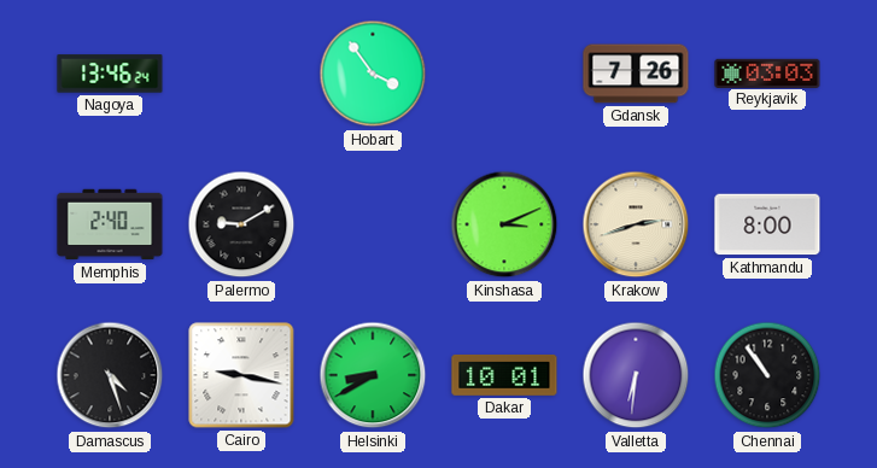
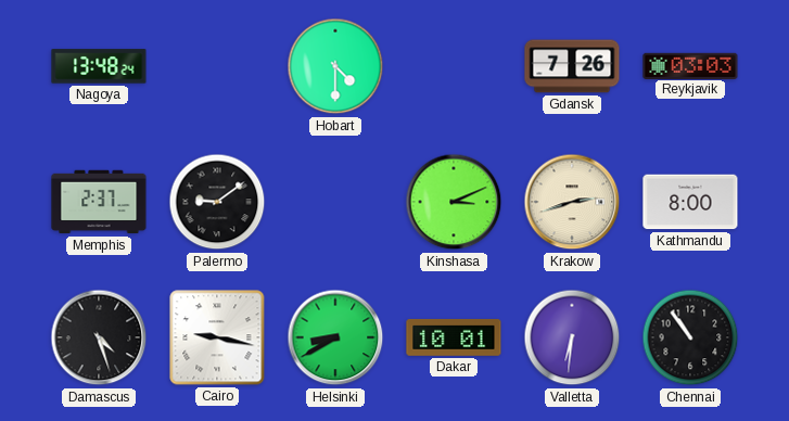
Nagoya: 13:46 -> 13:48
Hobart: 3:54 -> 4:30
Memphis: 2:40 -> 2:37
Palermo: 9:10 -> 9:09
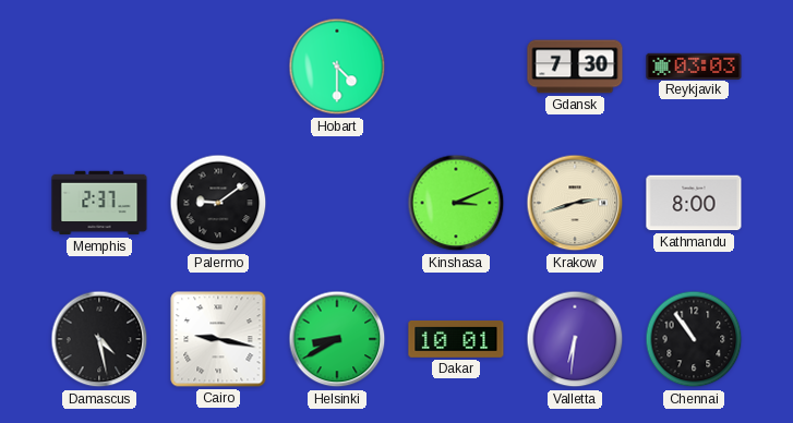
Nagoya: 13:48 -> none
Gdansk: 7:26 -> 7:30
Damascus: 4:27 -> 4:28
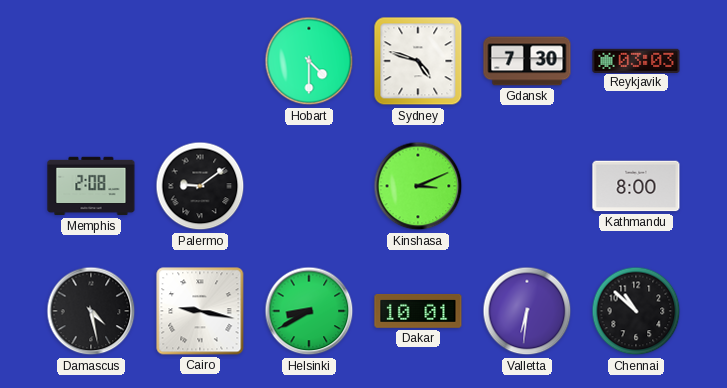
Sydney: none -> 4:48
Memphis: 2:37 -> 2:08
Krakow: 2:42 -> none
Chennai: 10:54 -> 10:52
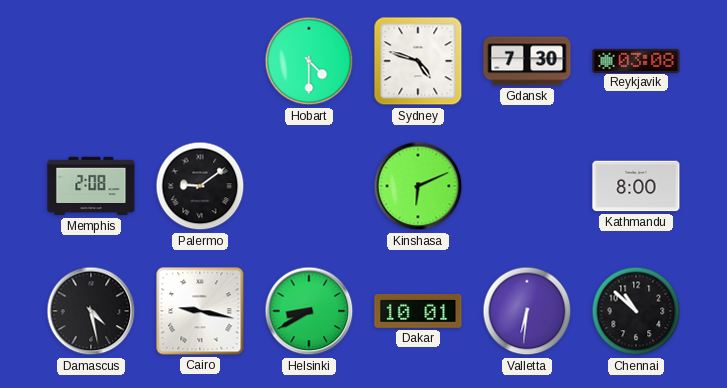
Reykjavik: 03:03 -> 03:08
Kinshasa: 3:11 -> 6:11
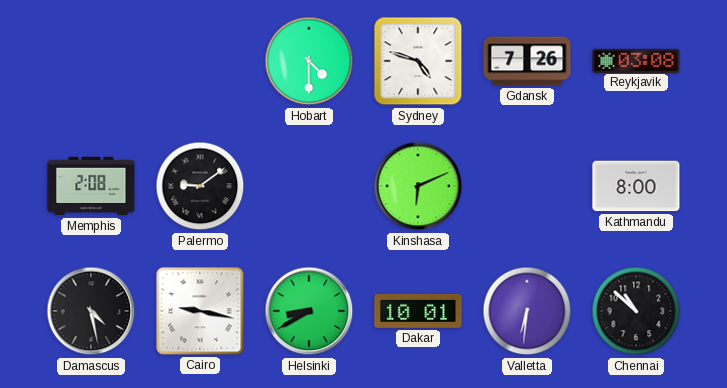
Gdansk: 7:30 -> 7:26
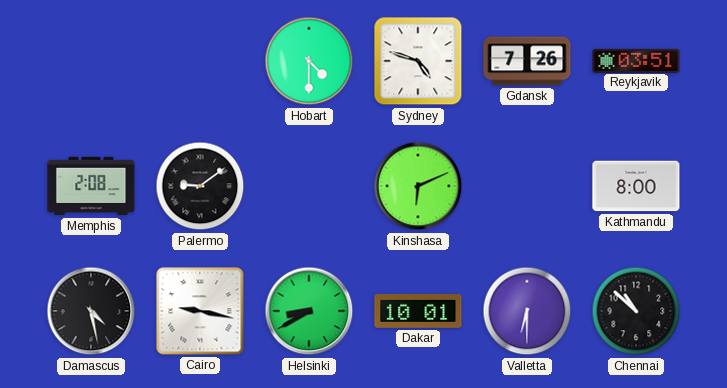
Reykjavik: 03:08 -> 03:51
Valletta: 6:31 -> 6:30
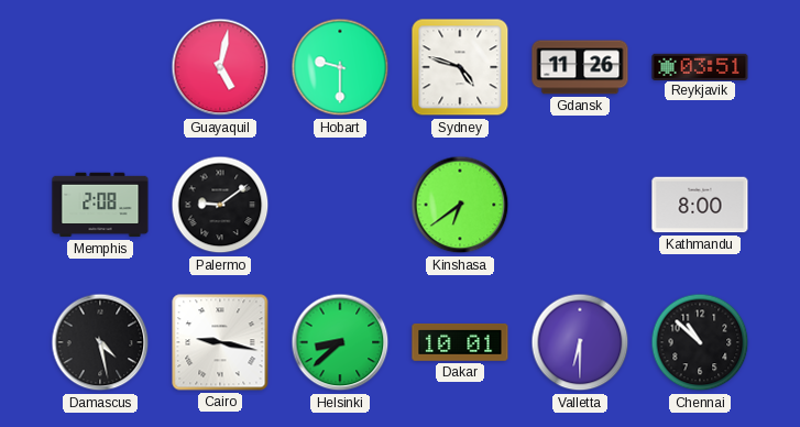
Guayaquil: none -> 5:02
Hobart: 4:30 -> 9:30
Gdansk: 7:26 -> 11:26
Kinshasa: 6:11 -> 6:39
Helsinki: 8:40 -> 8:38
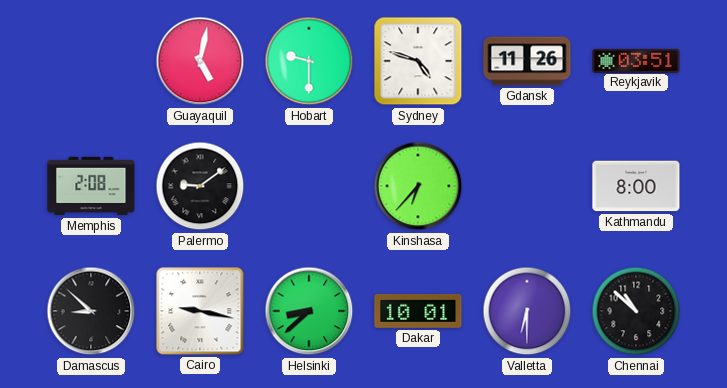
Kinshasa: 6:39 -> 6:37
Damascus: 4:28 -> 8:52
